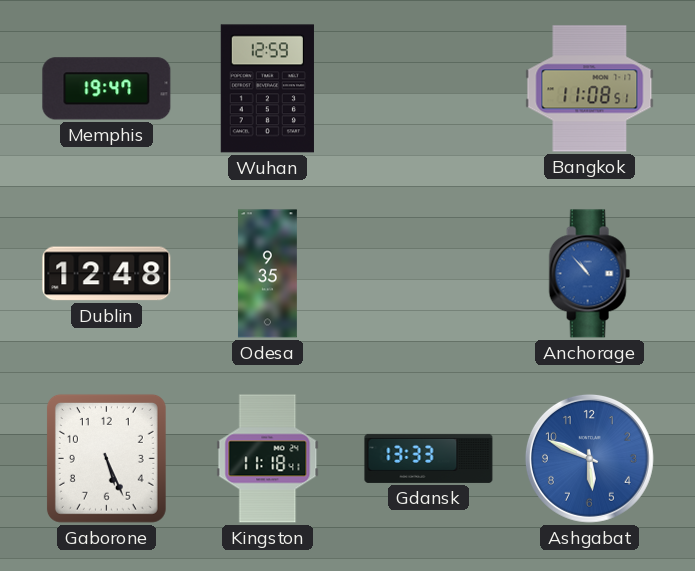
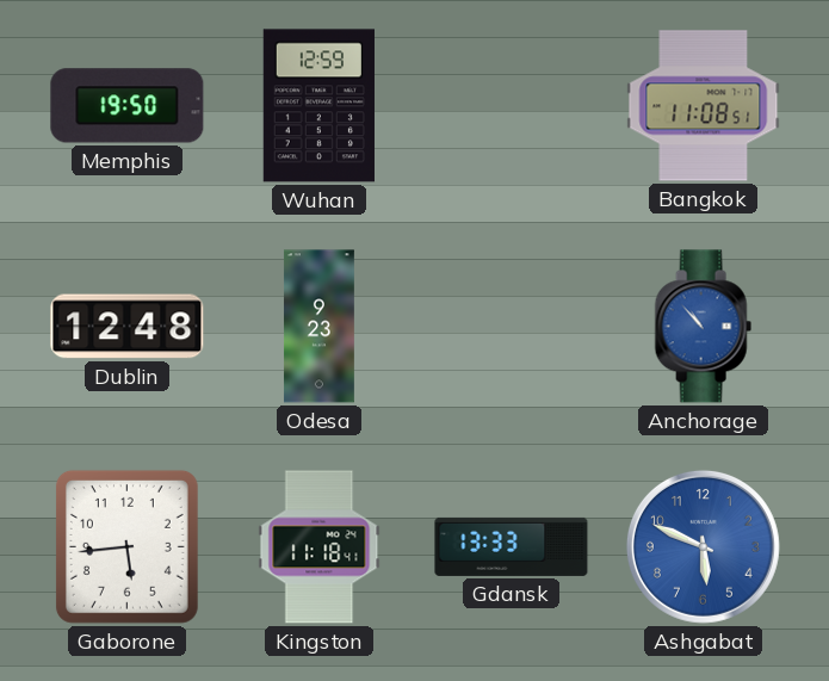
Memphis: 19:47 -> 19:50
Odesa: 9:35 -> 9:23
Gaborone: 5:26 -> 5:44
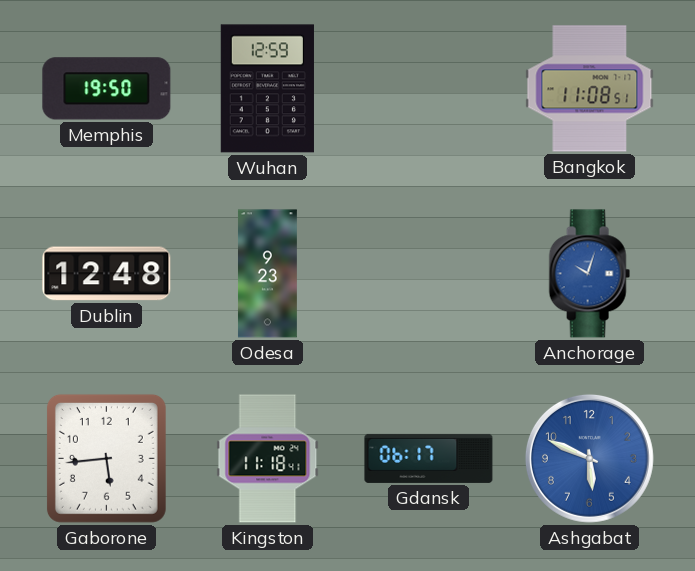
Anchorage: 10:53 -> 10:03
Gdansk: 13:33 -> 06:17
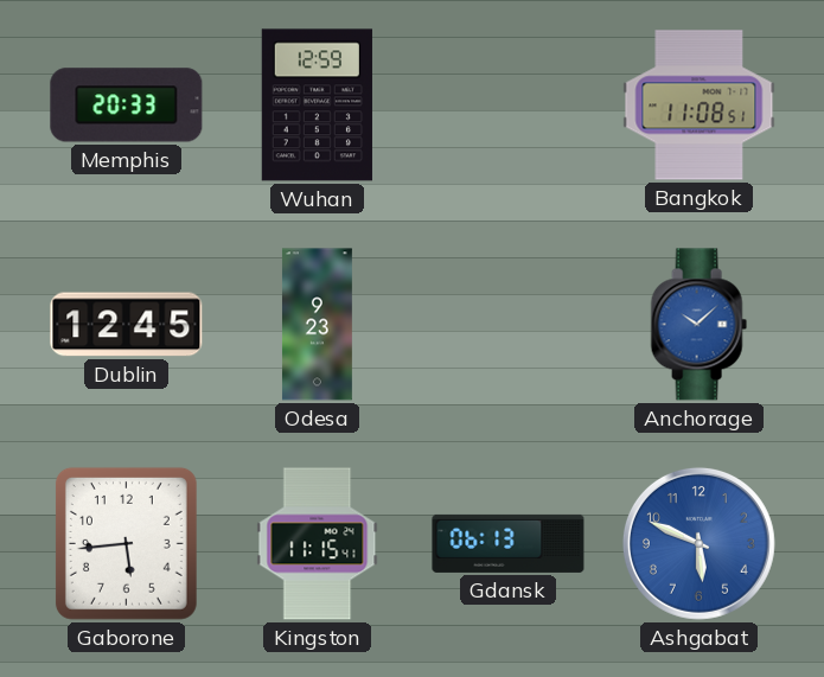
Memphis: 19:50 -> 20:33
Dublin: 12:48 -> 12:45
Anchorage: 10:03 -> 10:08
Kingston: 11:18 -> 11:15
Gdansk: 06:17 -> 06:13
